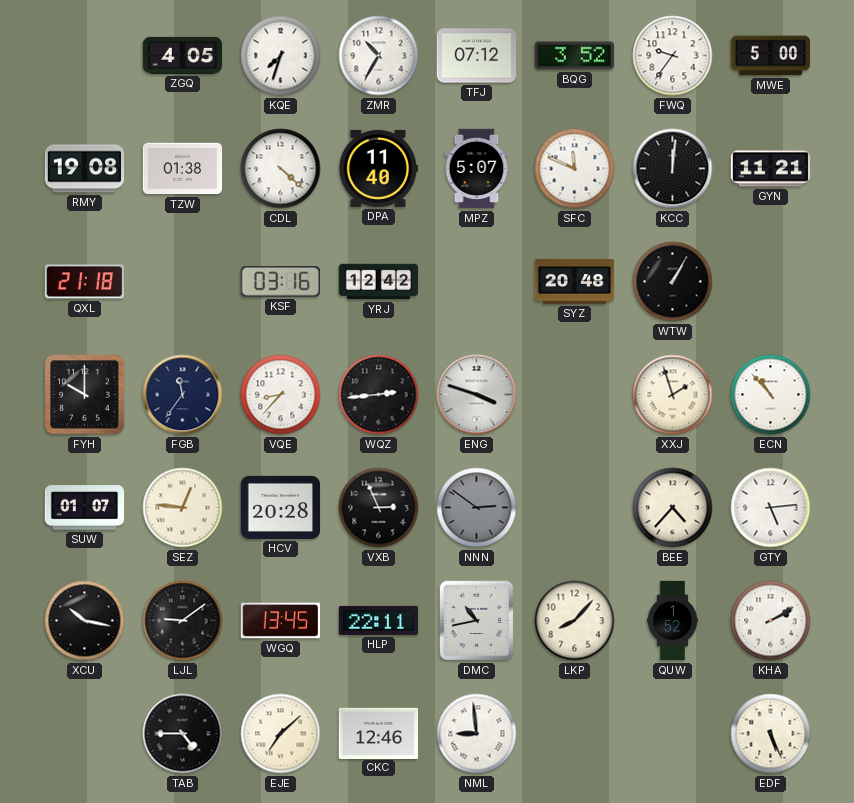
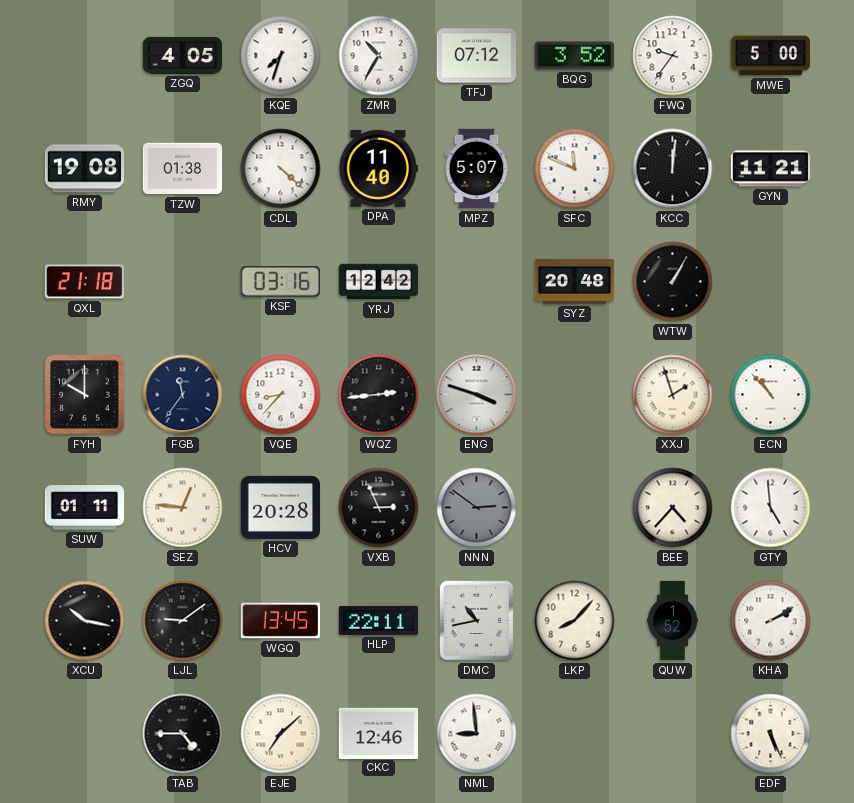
SUW: 01:07 -> 01:11
GTY: 5:14 -> 4:59
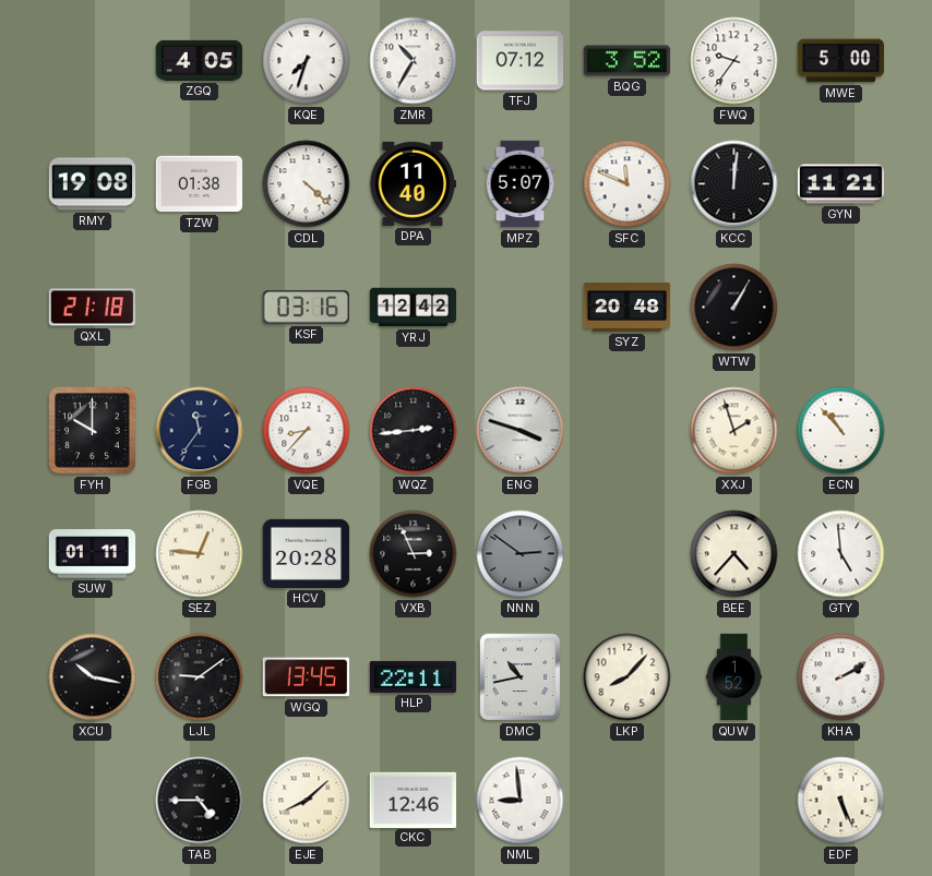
EJE: 7:08 -> 8:08
